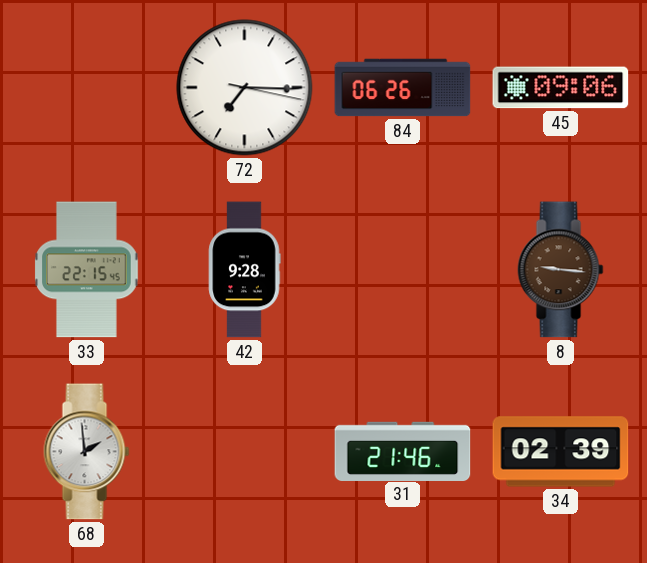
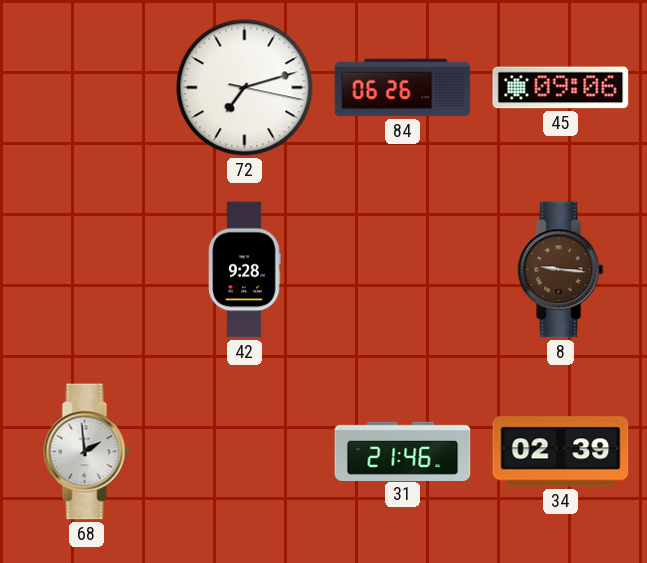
72: 7:15 -> 7:12
33: 22:15 -> none
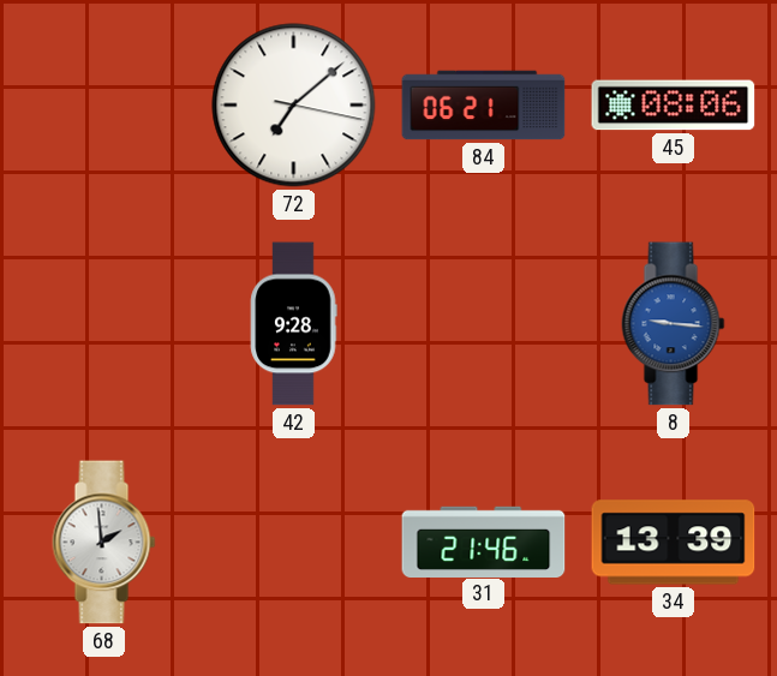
72: 7:12 -> 7:08
84: 06:26 -> 06:21
45: 09:06 -> 08:06
8 dial: brown -> blue
34: 02:39 -> 13:39
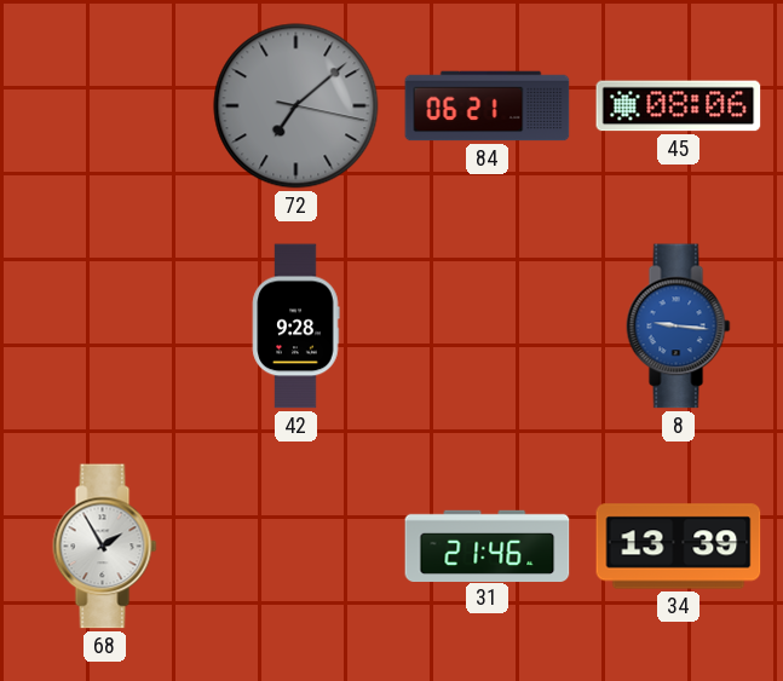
72 dial: white -> grey
68: 1:59 -> 1:55
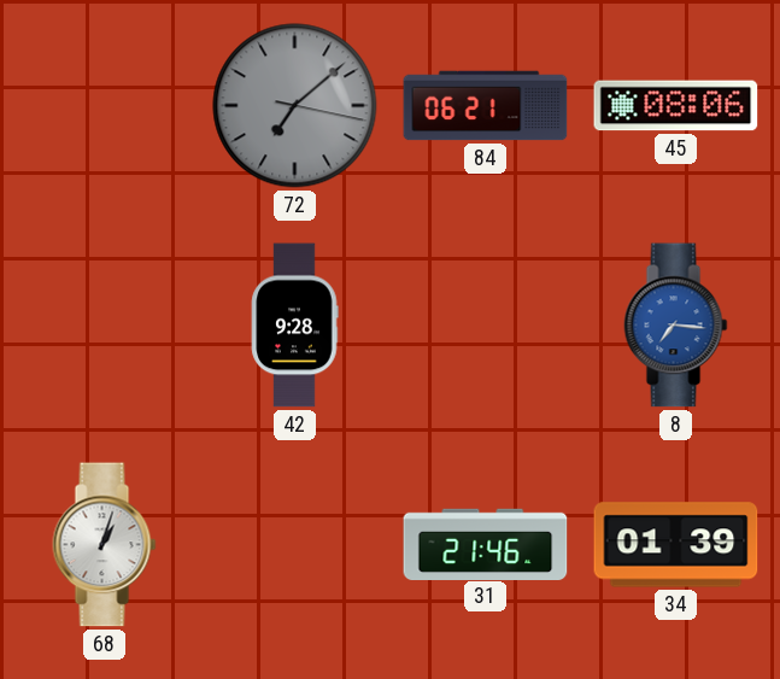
8: 9:16 -> 7:16
68: 1:55 -> 1:03
34: 13:39 -> 01:39
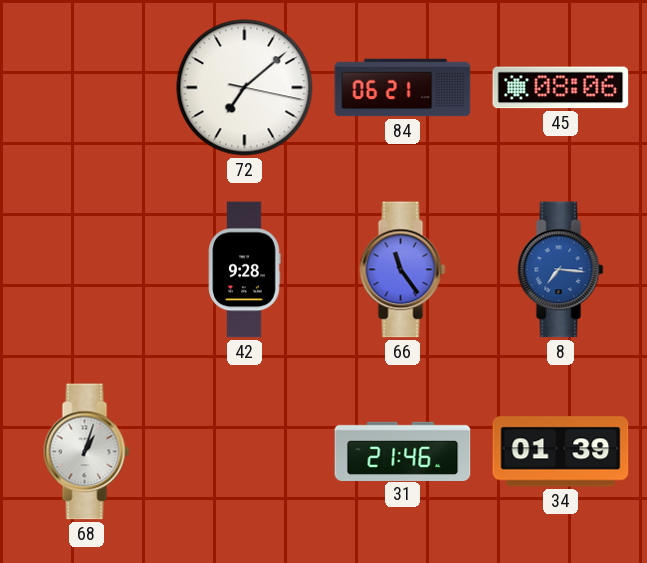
72 dial: grey -> white
66: none -> 11:24
